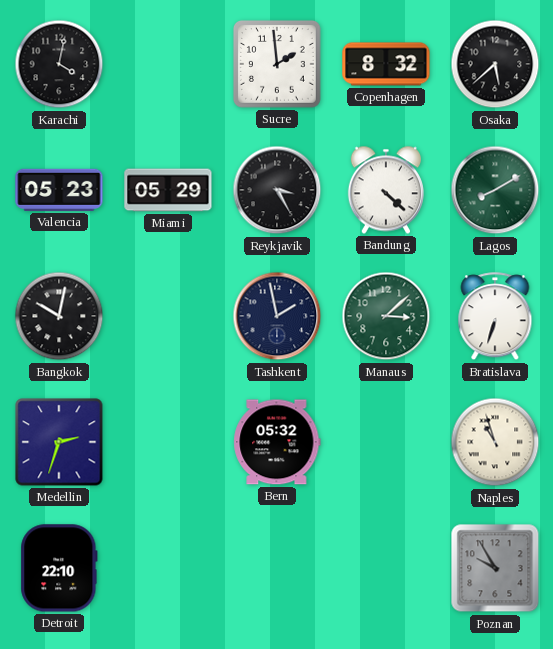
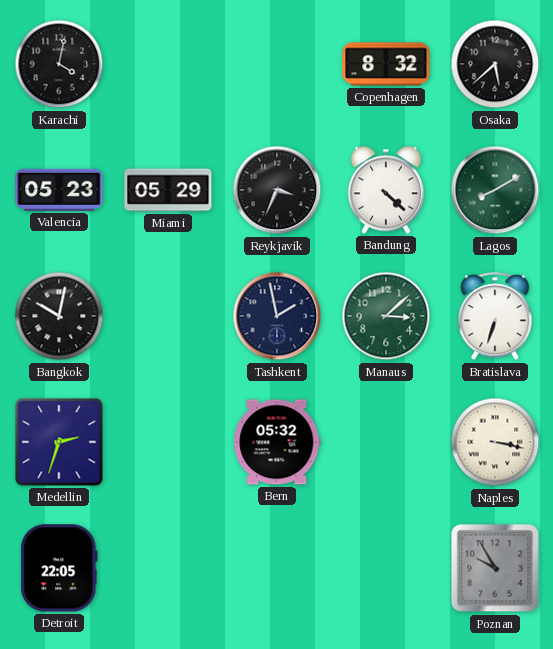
Sucre: 1:59 -> none
Reykjavik: 3:25 -> 3:34
Naples: 10:57 -> 3:17
Detroit: 22:10 -> 22:05
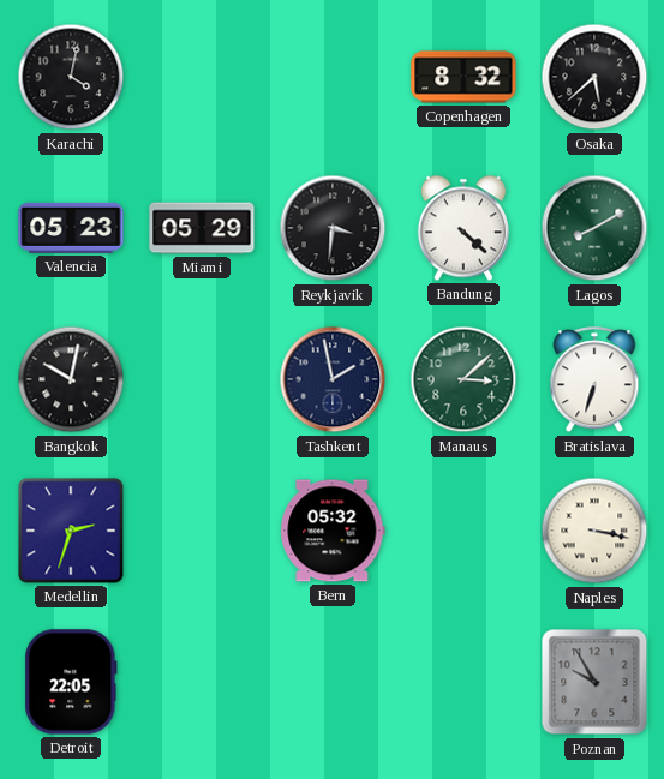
Reykjavik: 3:34 -> 3:31
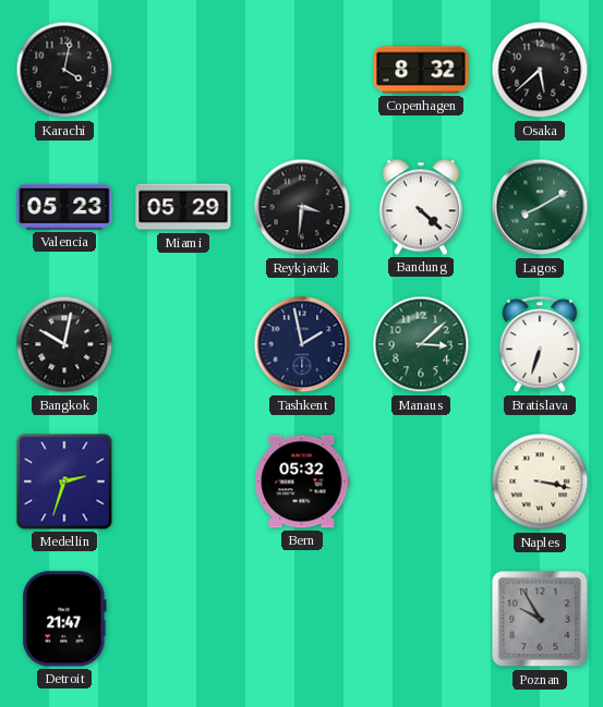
Detroit: 22:05 -> 21:47
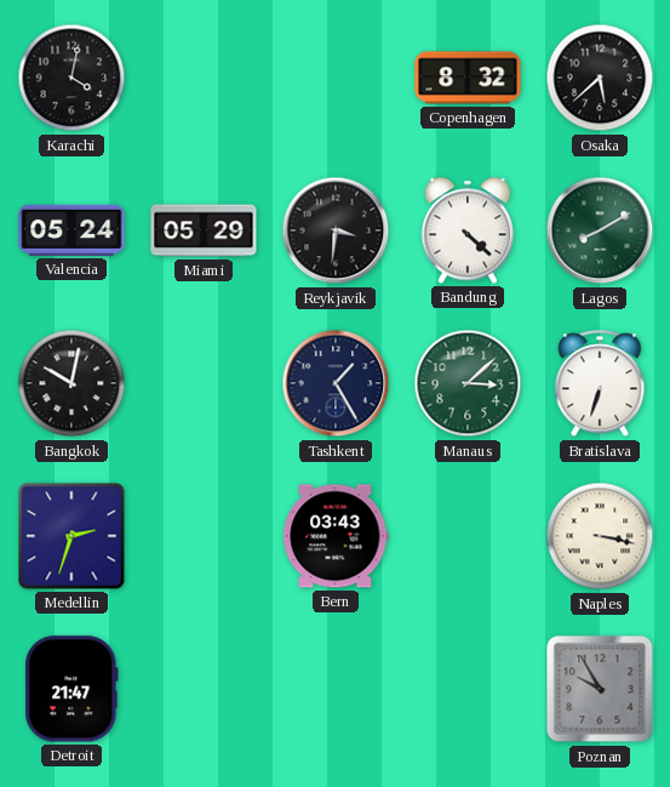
Valencia: 05:23 -> 05:24
Tashkent: 1:58 -> 1:25
Bern: 05:32 -> 03:43
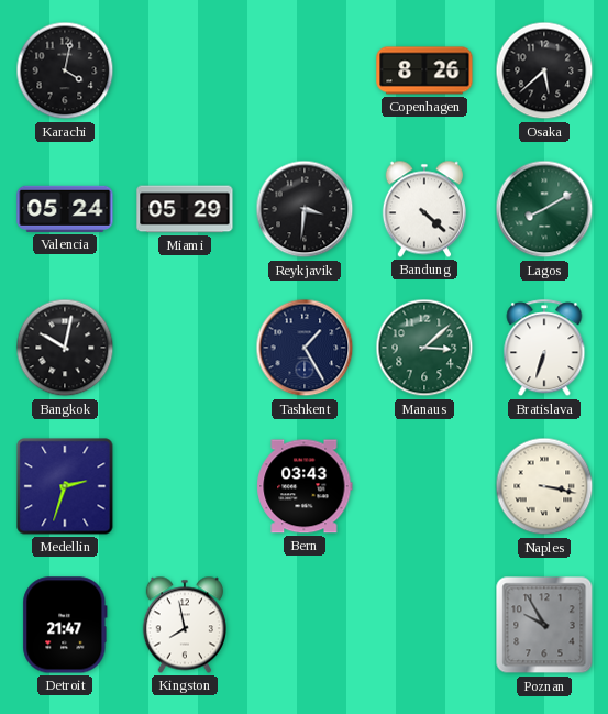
Copenhagen: 8:32 -> 8:26
Kingston: none -> 7:58
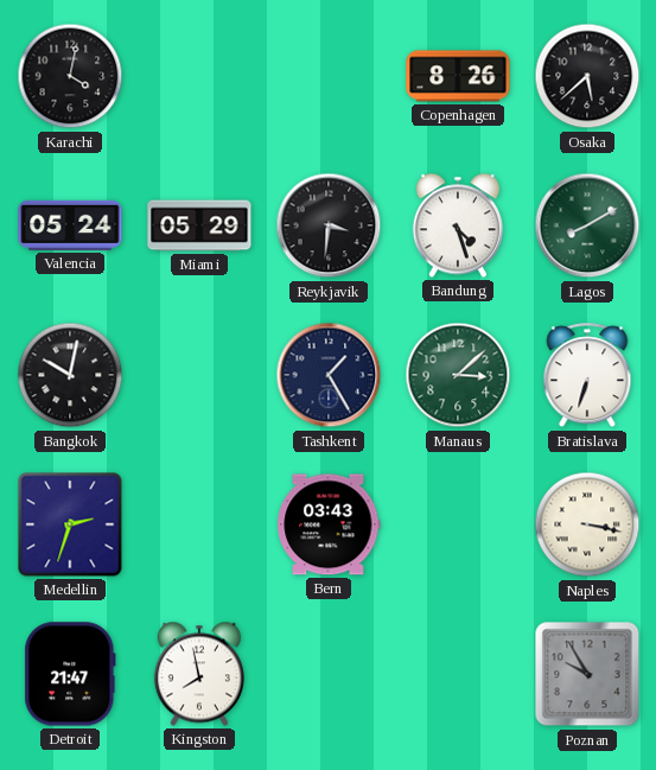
Bandung: 4:22 -> 4:27
